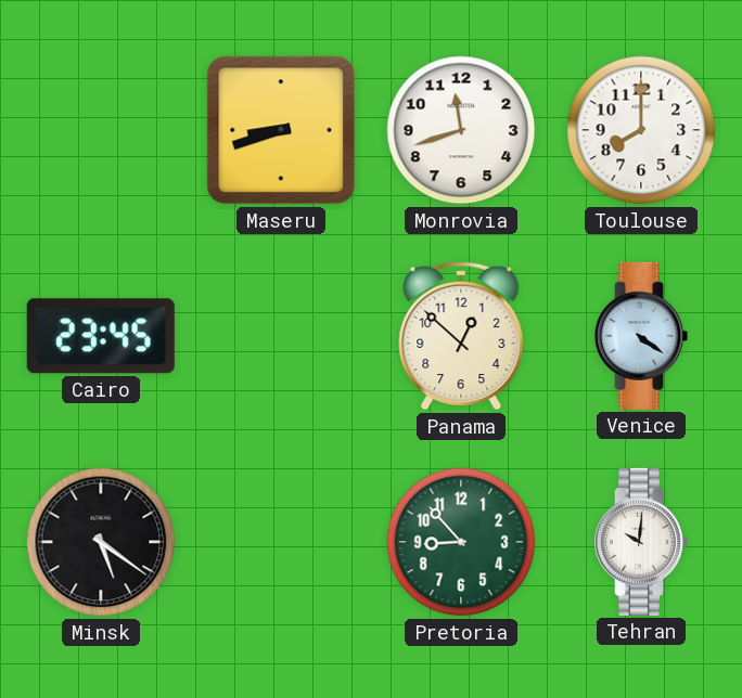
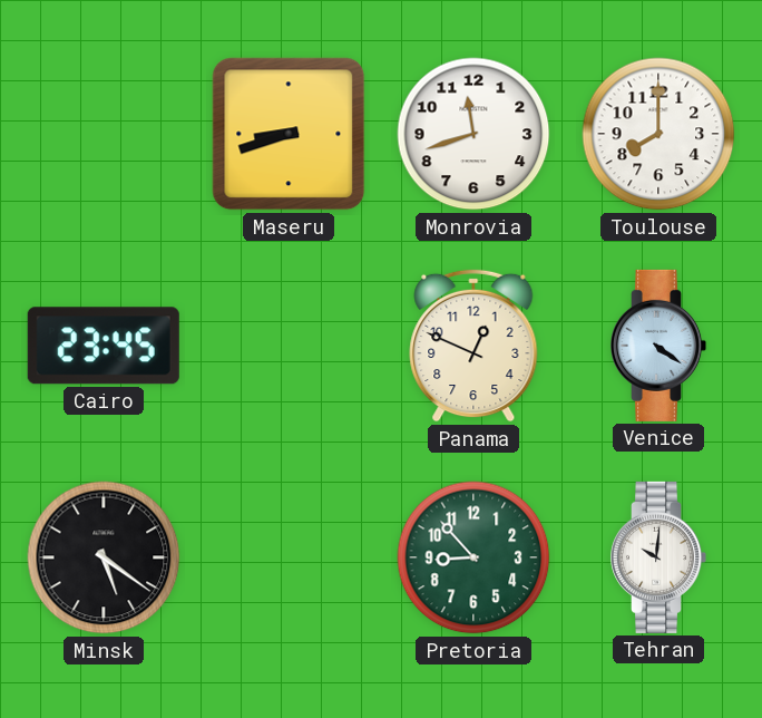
Panama: 12:52 -> 12:49
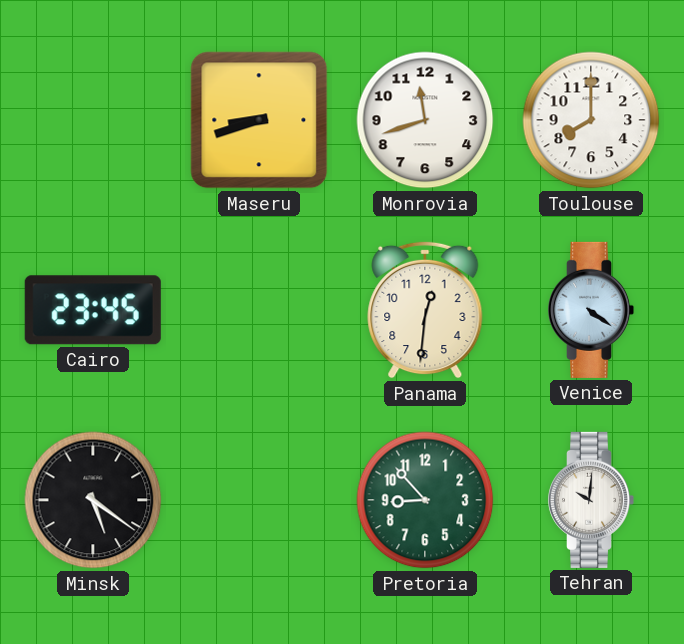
Panama: 12:49 -> 12:31
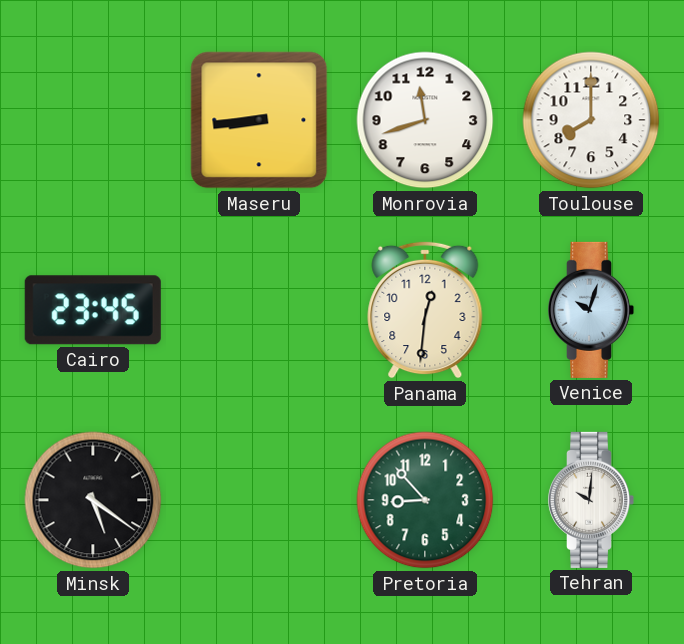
Maseru: 8:42 -> 8:44
Venice: 4:21 -> 10:03
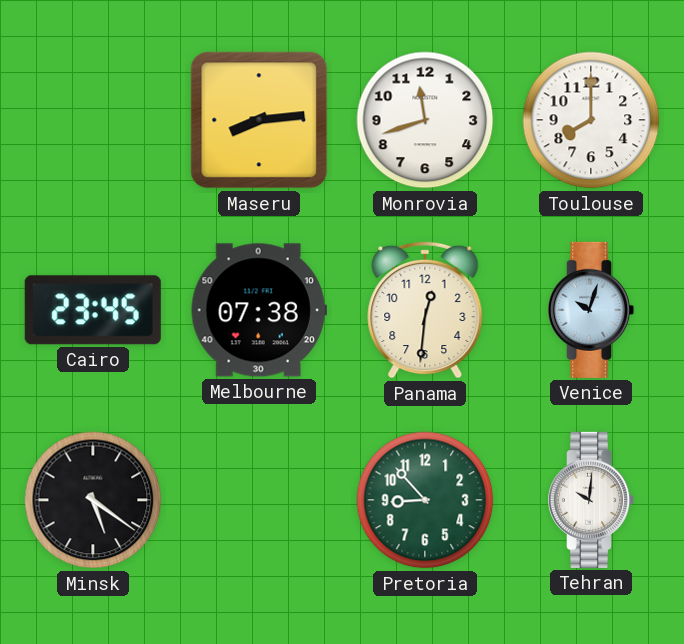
Maseru: 8:44 -> 8:14
Melbourne: none -> 07:38
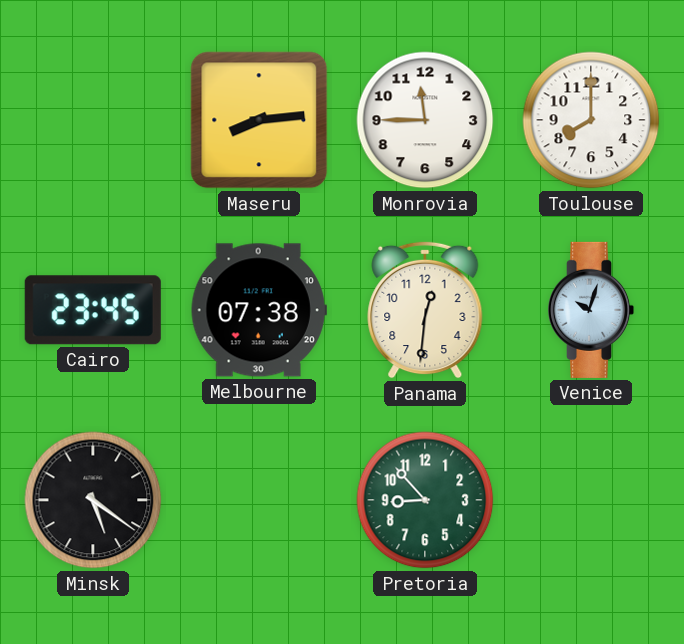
Monrovia: 11:42 -> 11:45
Tehran: 10:01 -> none
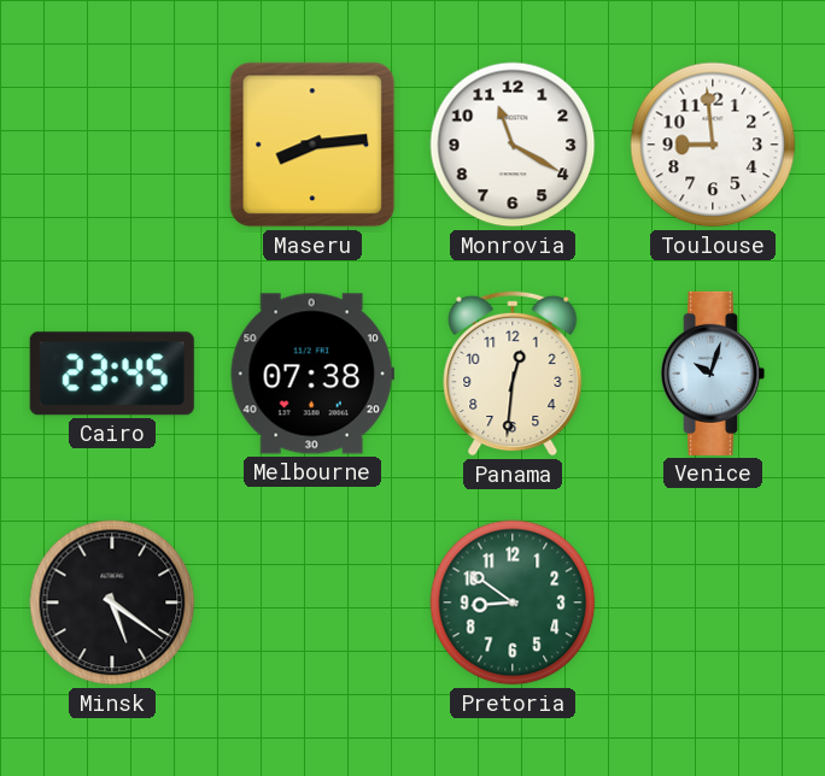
Monrovia: 11:45 -> 11:20
Toulouse: 8:00 -> 8:59
Pretoria: 8:53 -> 8:51
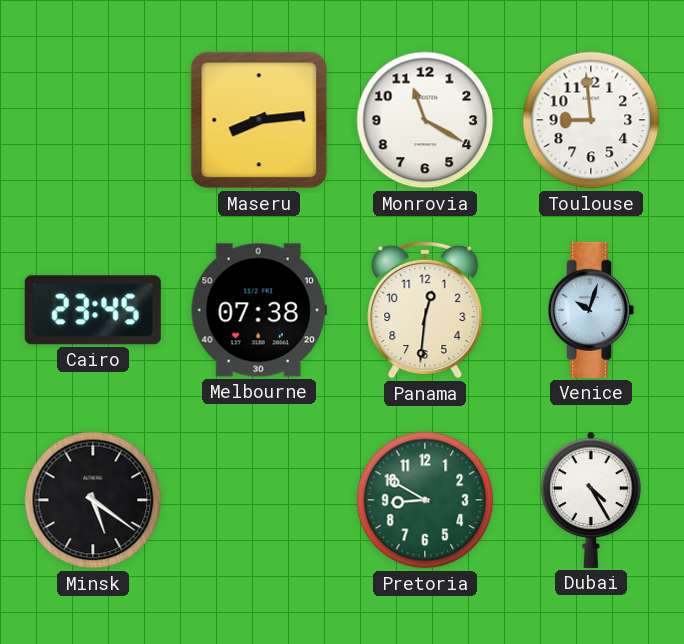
Pretoria: 8:51 -> 8:50
Dubai: none -> 4:25
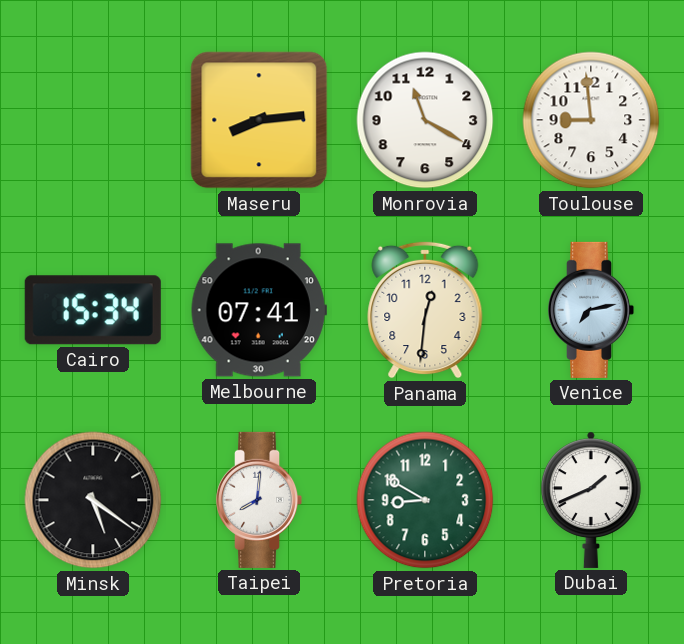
Cairo: 23:45 -> 15:34
Melbourne: 07:38 -> 07:41
Venice: 10:03 -> 7:13
Taipei: none -> 8:01
Dubai: 4:25 -> 1:41
